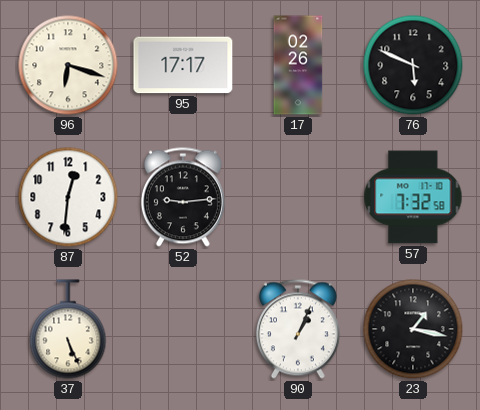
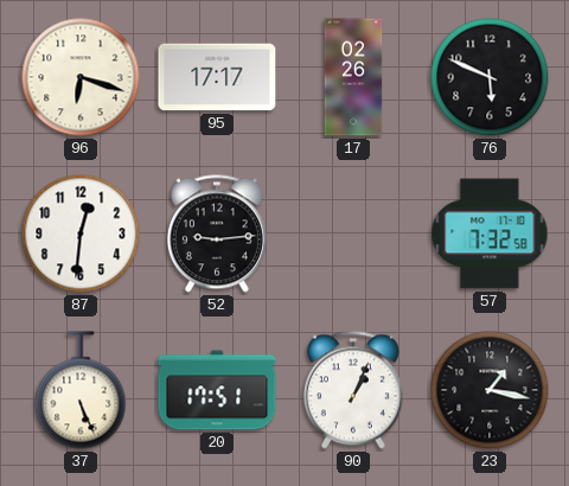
20: none -> 17:51
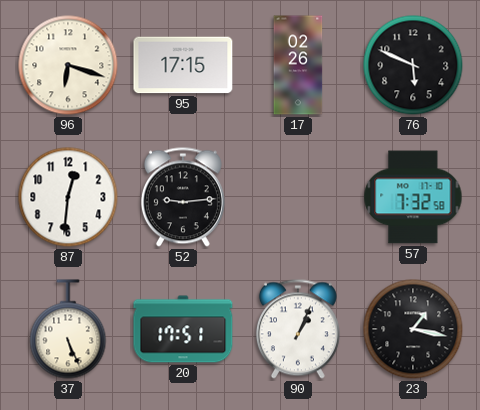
95: 17:17 -> 17:15
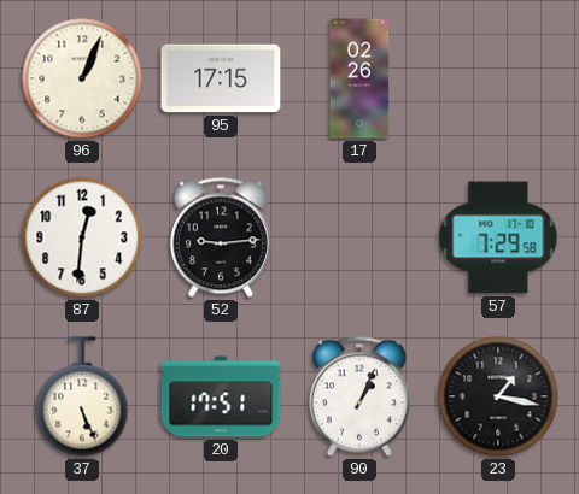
96: 6:18 -> 1:04
76: 5:49 -> none
57: 7:32 -> 7:29
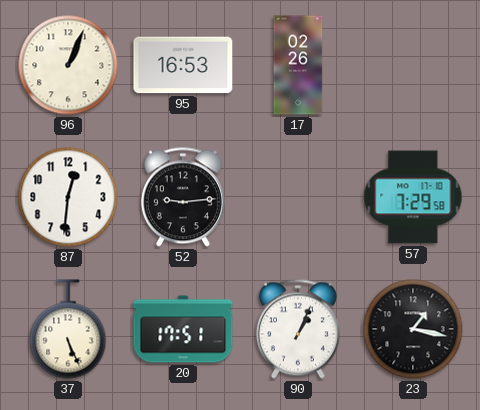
95: 17:15 -> 16:53
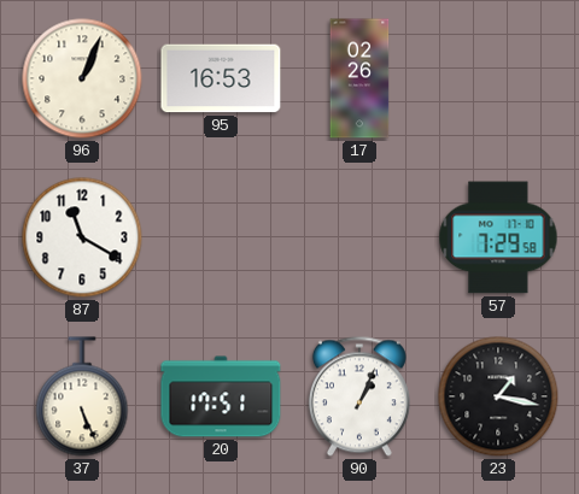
87: 12:31 -> 11:20
52: 9:14 -> none
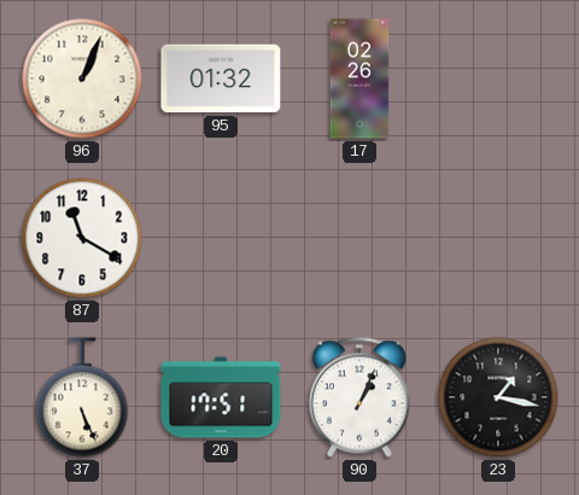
95: 16:53 -> 01:32
57: 7:29 -> none
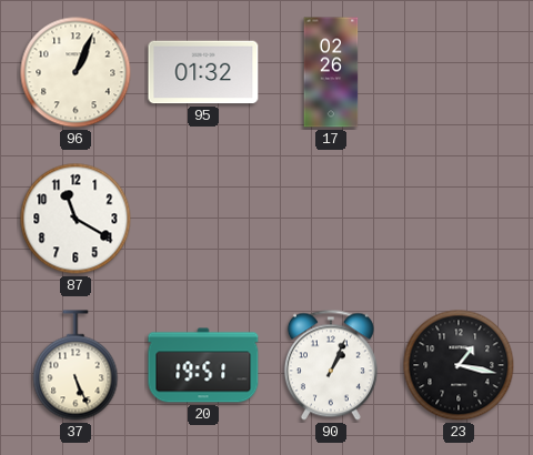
20: 17:51 -> 19:51
